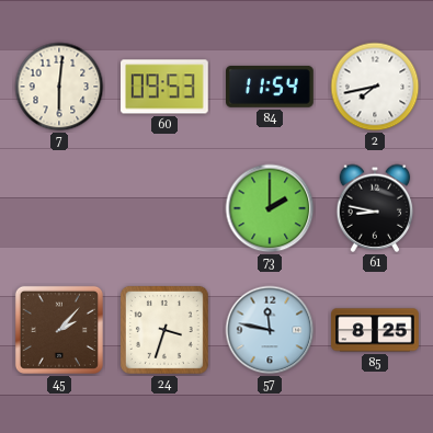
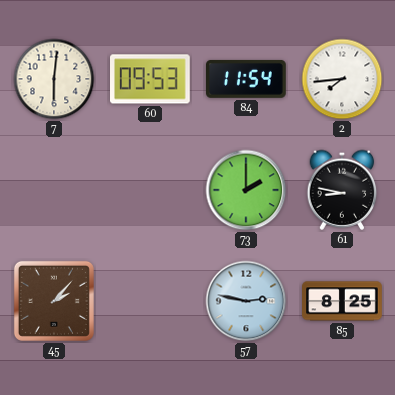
2: 7:43 -> 7:44
24: 3:33 -> none
57: 11:47 -> 2:47
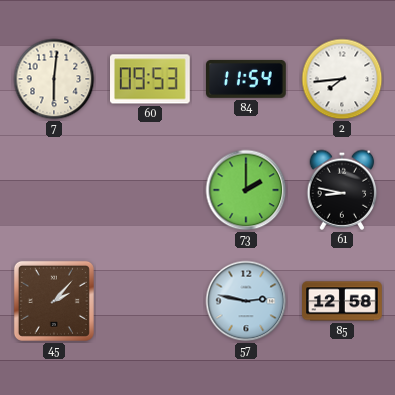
85: 8:25 -> 12:58
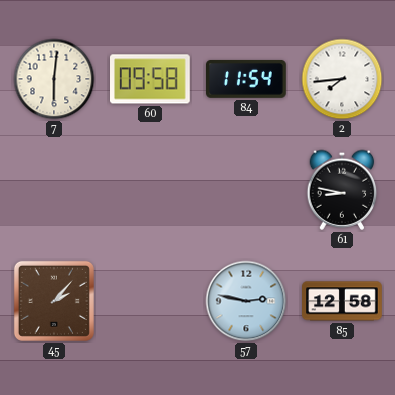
60: 09:53 -> 09:58
73: 2:00 -> none
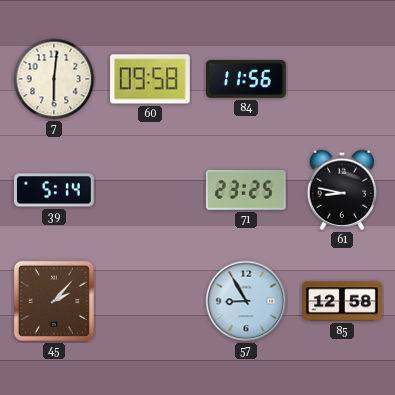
84: 11:54 -> 11:56
2: 7:44 -> none
39: none -> 5:14
71: none -> 23:25
57: 2:47 -> 8:55
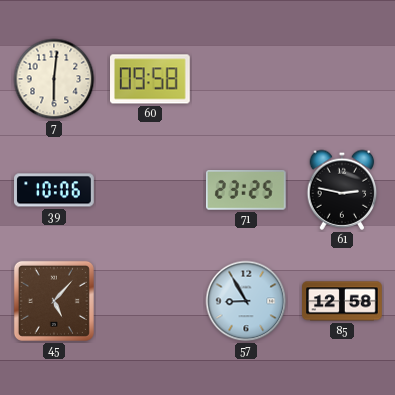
84: 11:56 -> none
39: 5:14 -> 10:06
61: 8:47 -> 2:47
45: 2:07 -> 5:07
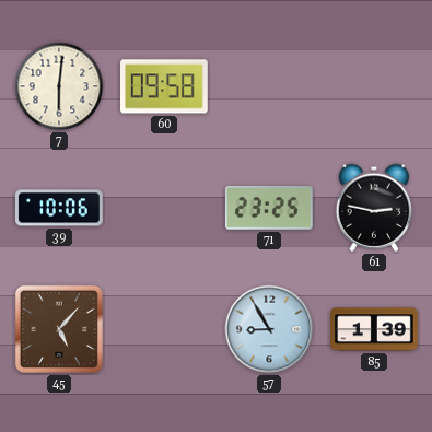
85: 12:58 -> 1:39
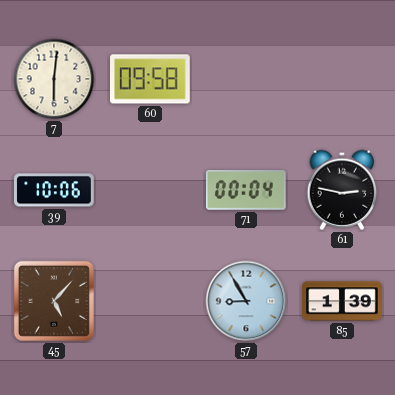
71: 23:25 -> 00:04
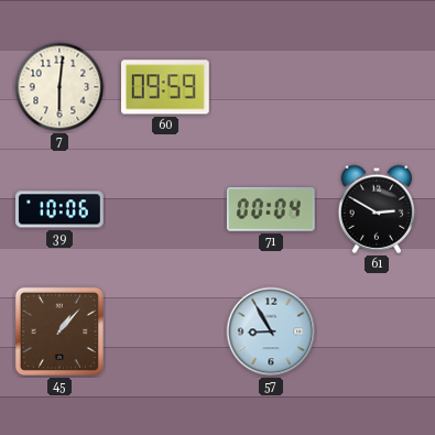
60: 09:58 -> 09:59
61: 2:47 -> 2:50
45: 5:07 -> 1:07
85: 1:39 -> none
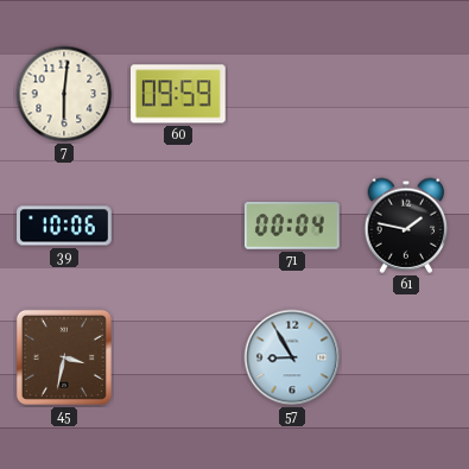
61: 2:50 -> 1:47
45: 1:07 -> 3:32
